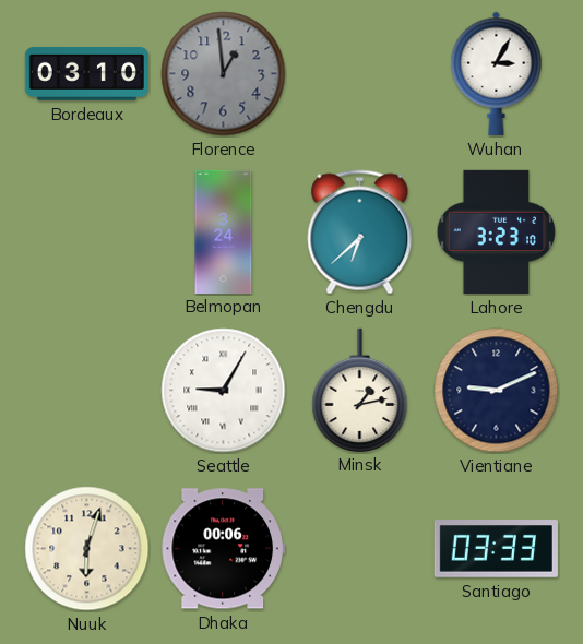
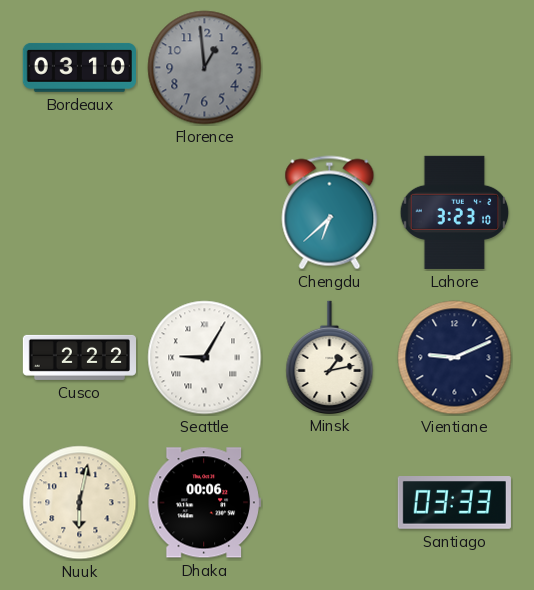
Wuhan: 3:05 -> none
Belmopan: 3:24 -> none
Cusco: none -> 2:22
Nuuk: 6:03 -> 6:02
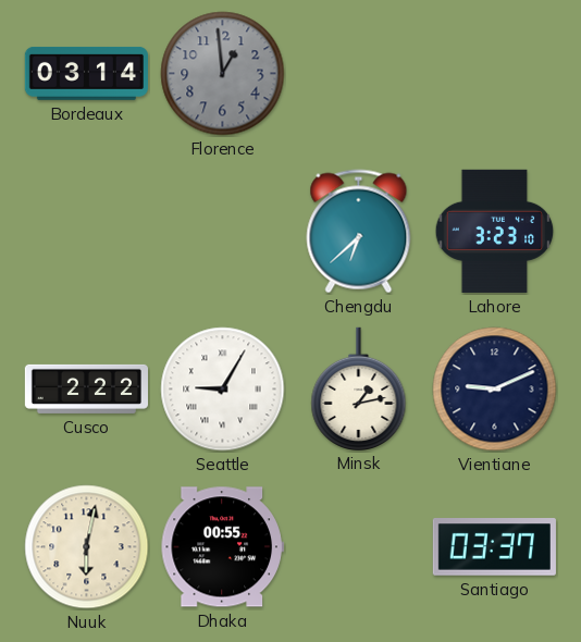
Bordeaux: 03:10 -> 03:14
Dhaka: 00:06 -> 00:55
Santiago: 03:33 -> 03:37
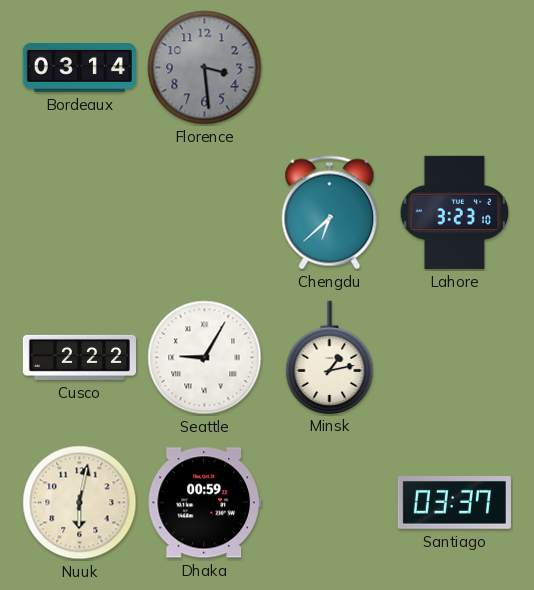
Florence: 12:59 -> 3:29
Vientiane: 9:11 -> none
Dhaka: 00:55 -> 00:59
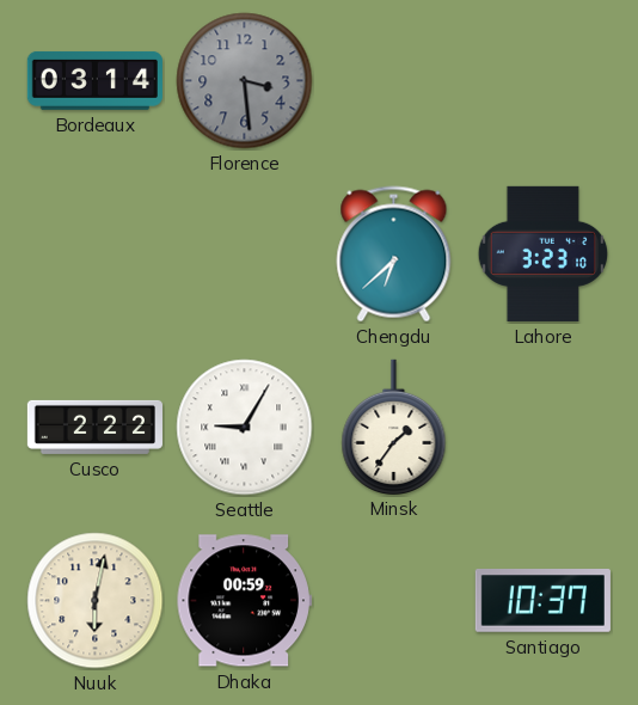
Minsk: 1:13 -> 1:36
Santiago: 03:37 -> 10:37
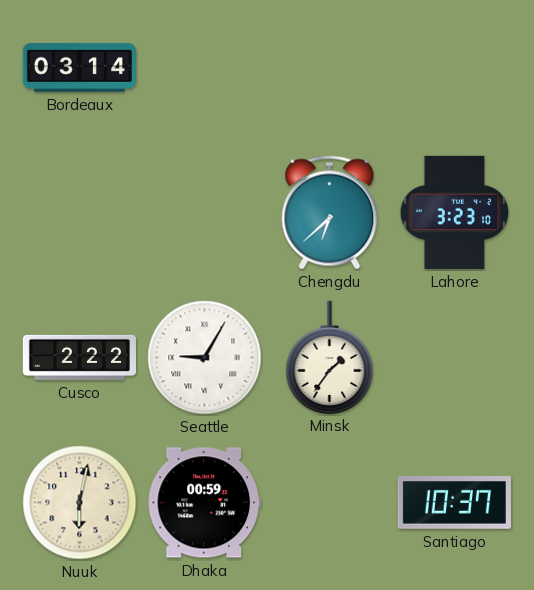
Florence: 3:29 -> none
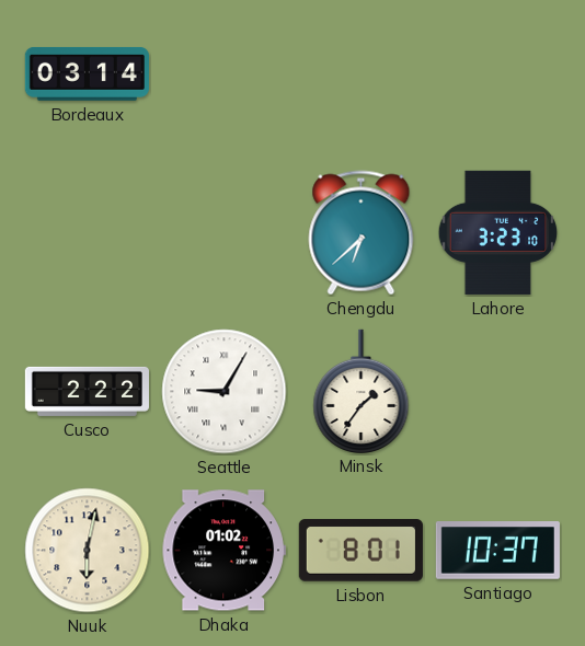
Dhaka: 00:59 -> 01:02
Lisbon: none -> 8:01
